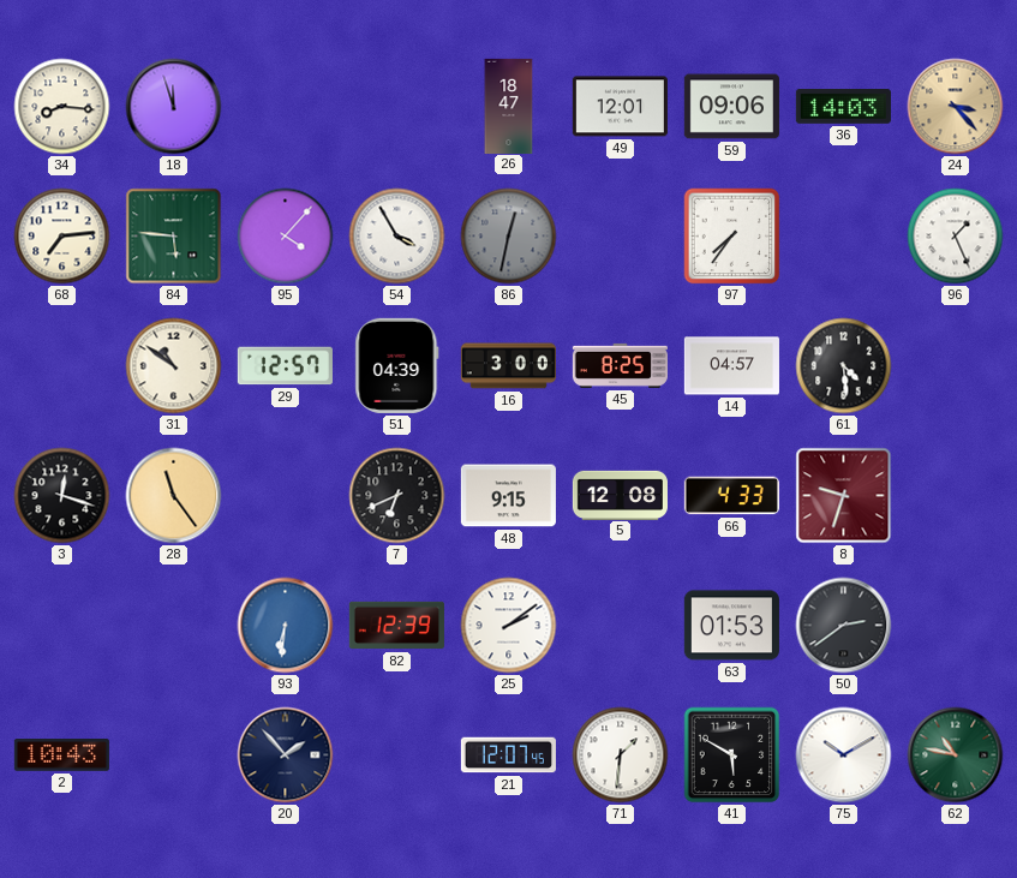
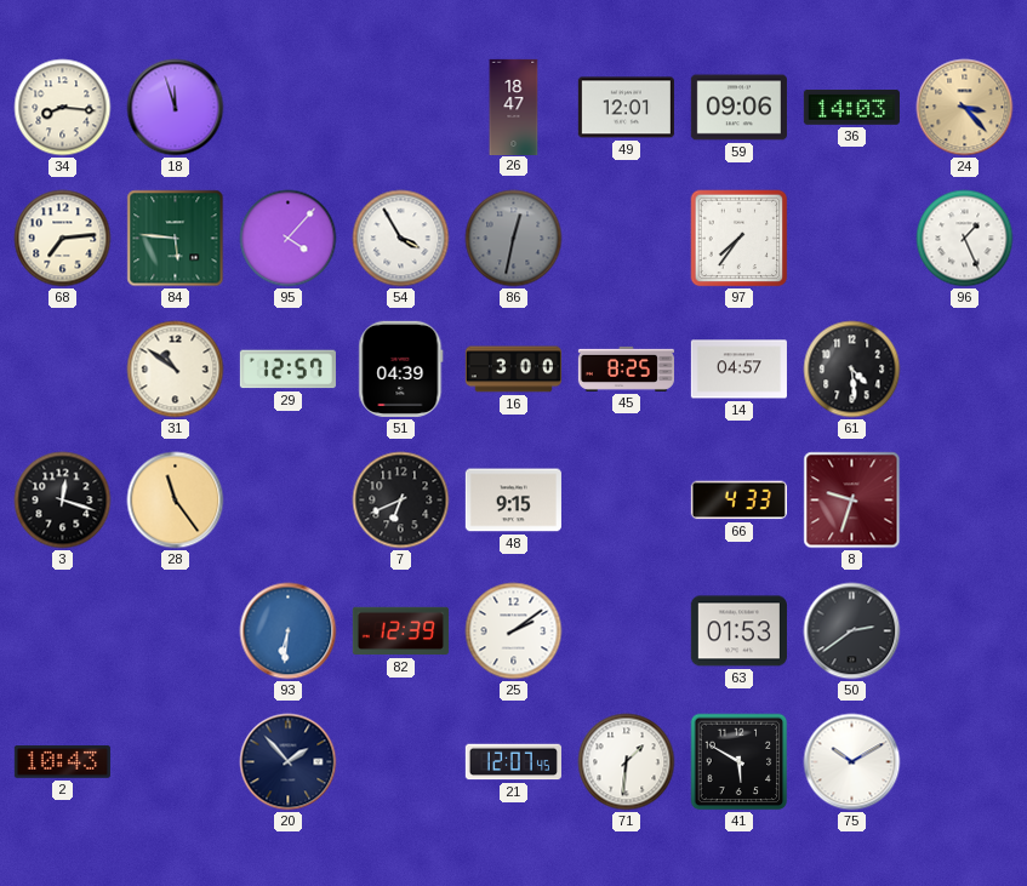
5: 12:08 -> none
62: 10:47 -> none
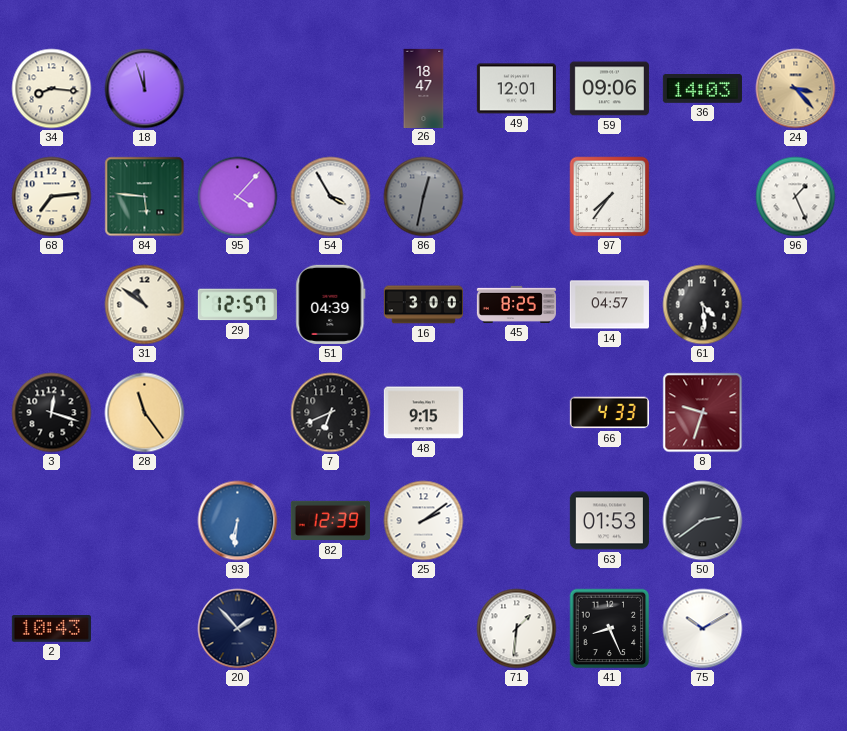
21: 12:07 -> none
41: 5:50 -> 8:26
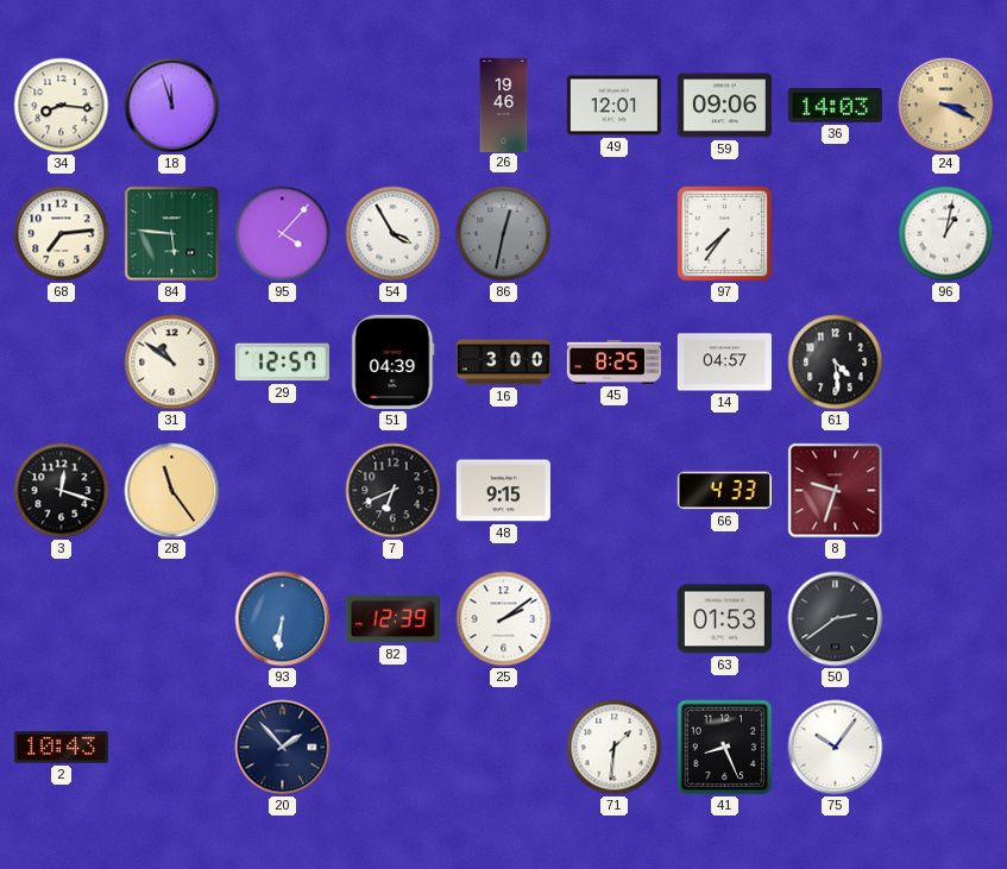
26: 18:47 -> 19:46
24: 3:23 -> 3:19
96: 1:26 -> 1:02
75: 10:10 -> 10:06
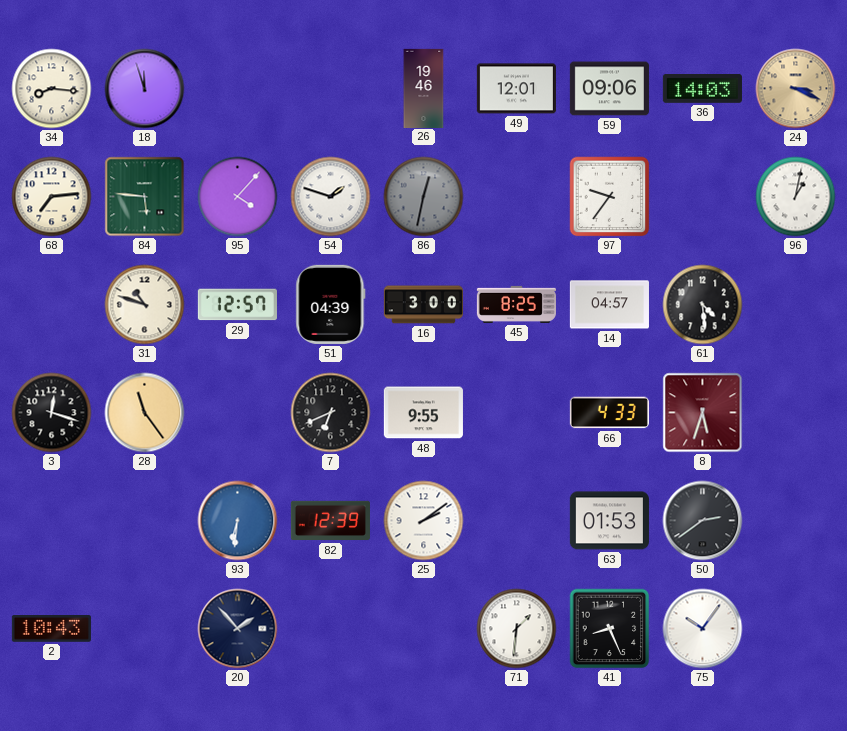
54: 3:55 -> 1:48
97: 7:36 -> 9:36
31: 10:51 -> 10:48
48: 9:15 -> 9:55
8: 9:33 -> 5:33
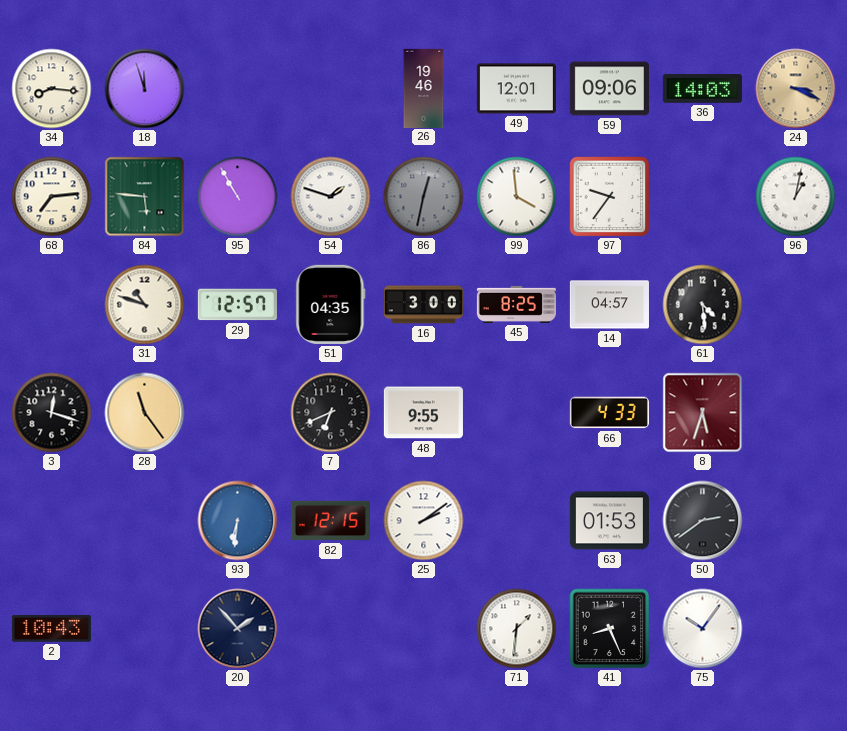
95: 4:07 -> 10:55
99: none -> 3:59
51: 04:39 -> 04:35
82: 12:39 -> 12:15
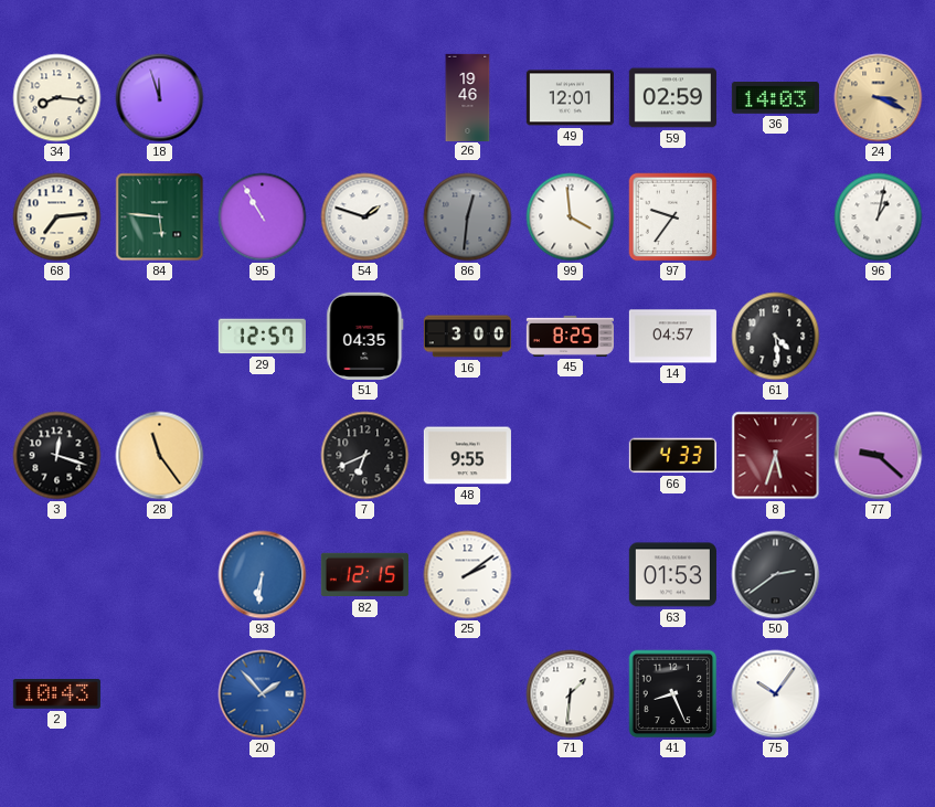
59: 09:06 -> 02:59
86: 12:32 -> 12:31
31: 10:48 -> none
77: none -> 9:22
20 dial: navy -> blue
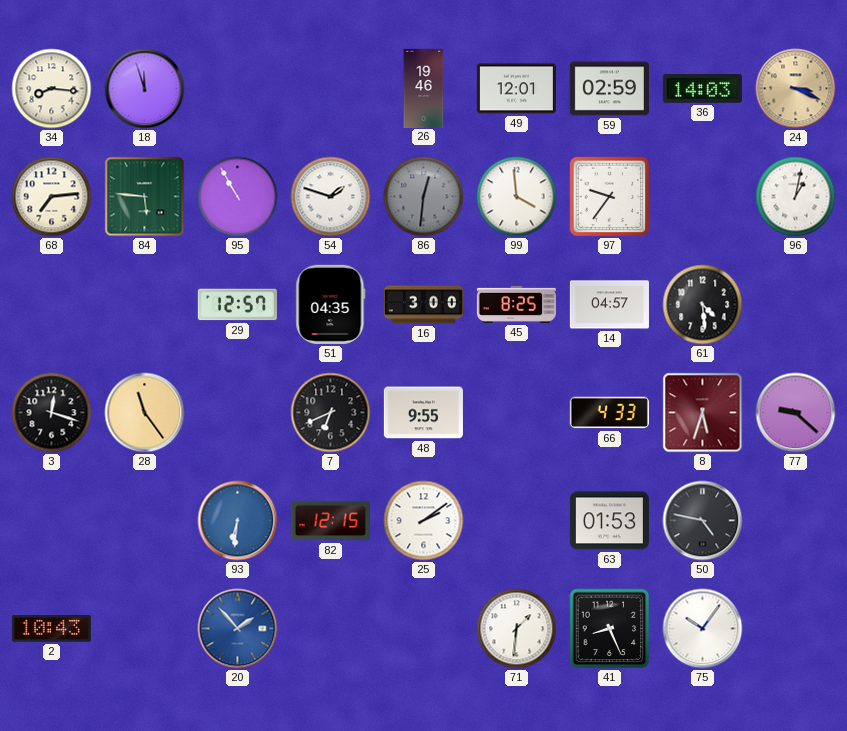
50: 2:39 -> 4:47
